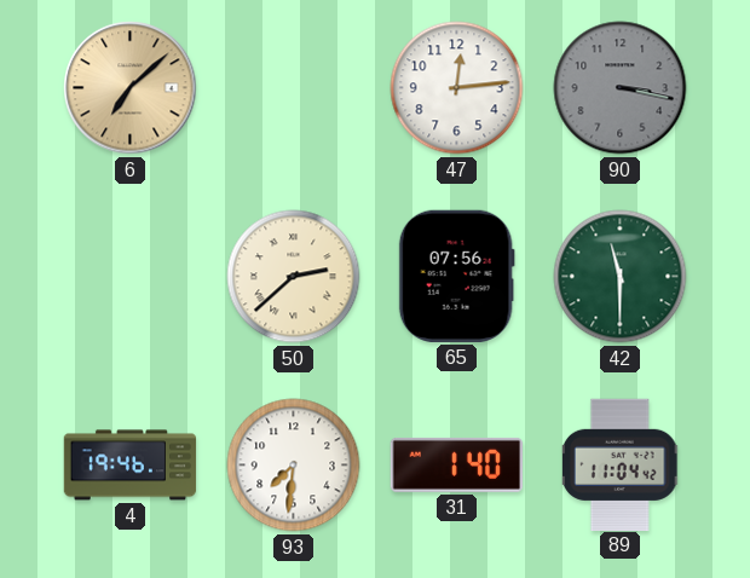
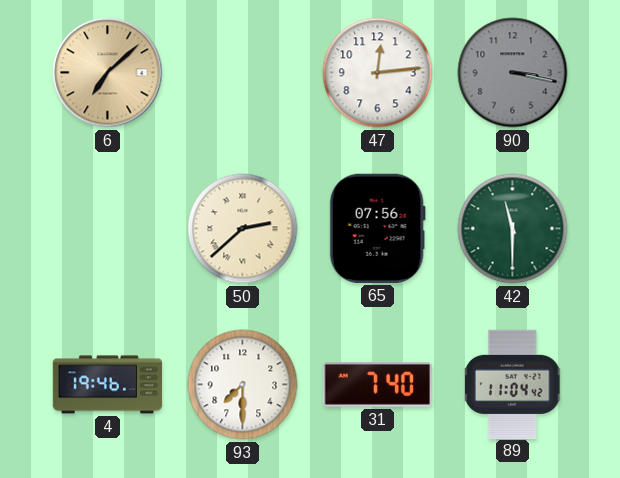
93: 7:31 -> 7:30
31: 1:40 -> 7:40
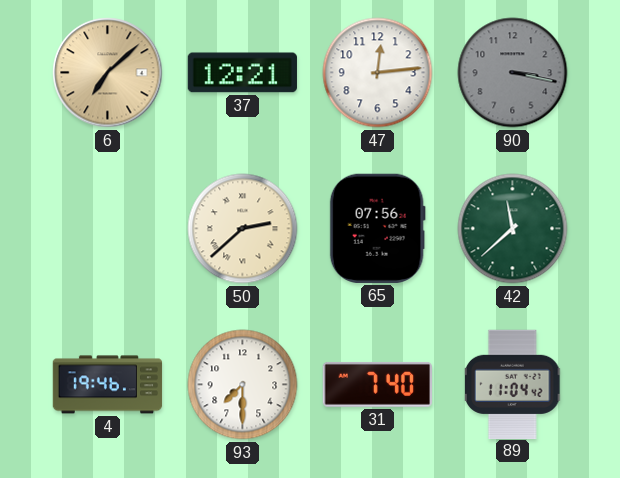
37: none -> 12:21
42: 11:30 -> 11:38
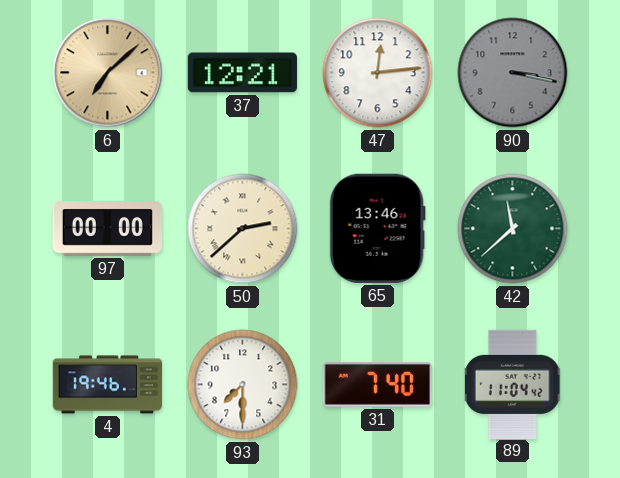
97: none -> 00:00
65: 07:56 -> 13:46
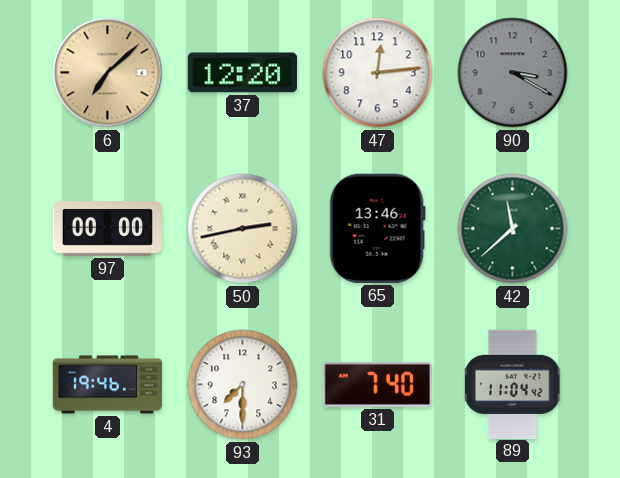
37: 12:21 -> 12:20
90: 3:17 -> 3:20
50: 2:38 -> 2:43
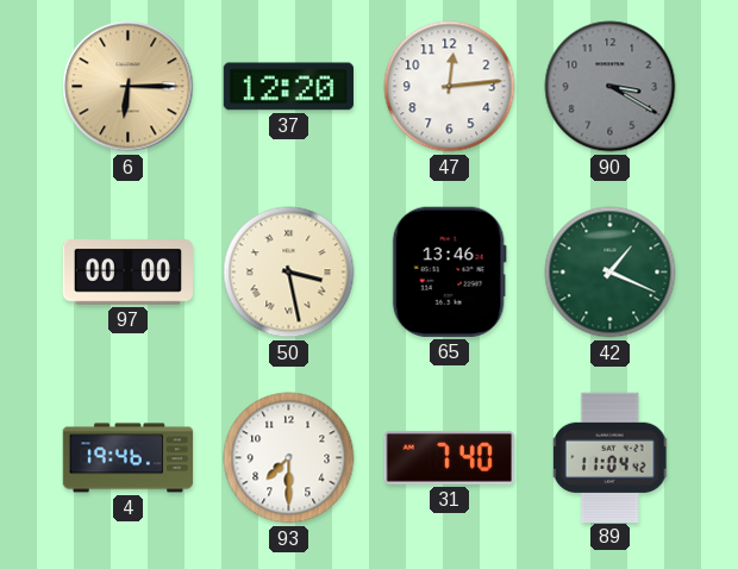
6: 7:08 -> 6:15
50: 2:43 -> 3:28
42: 11:38 -> 1:19
